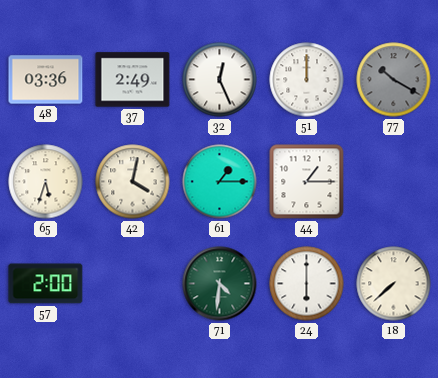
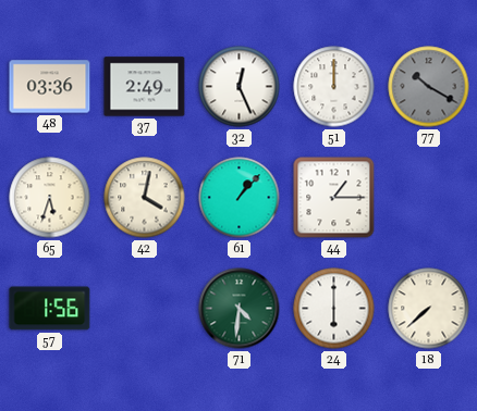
61: 1:15 -> 1:07
57: 2:00 -> 1:56
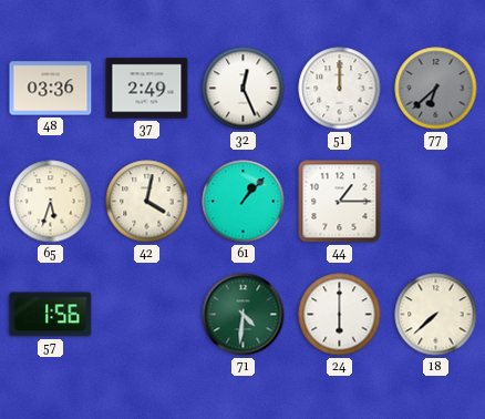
77: 10:20 -> 6:38
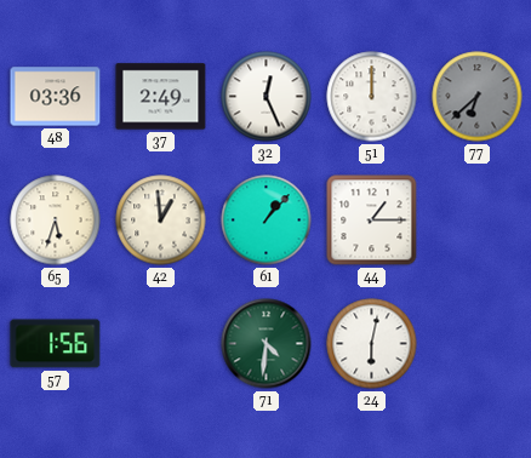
42: 4:02 -> 12:59
24: 6:00 -> 6:02
18: 7:38 -> none
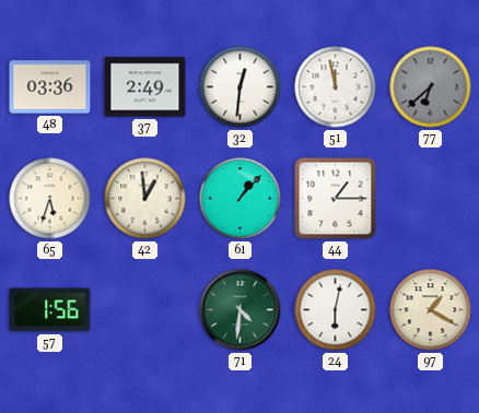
32: 12:26 -> 12:31
51: 12:00 -> 11:58
97: none -> 1:20
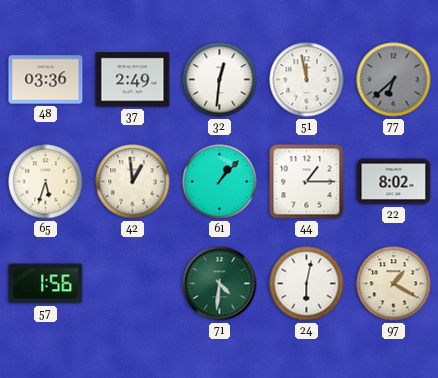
22: none -> 8:02
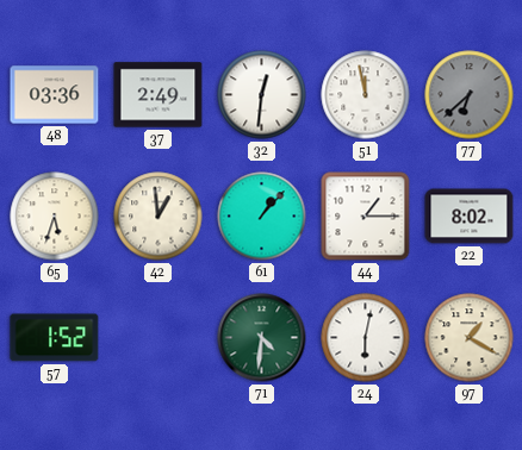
57: 1:56 -> 1:52
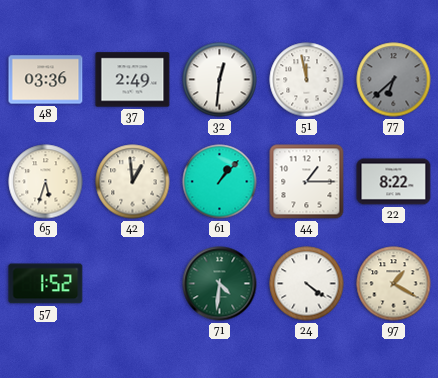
22: 8:02 -> 8:22
24: 6:02 -> 4:21
